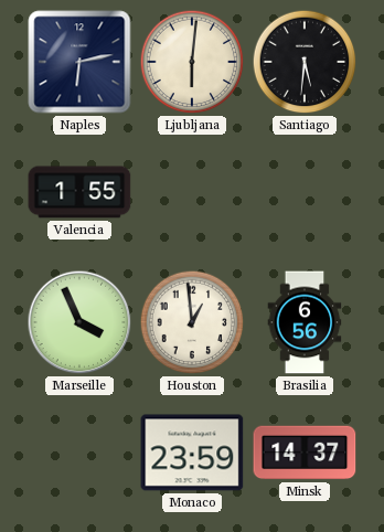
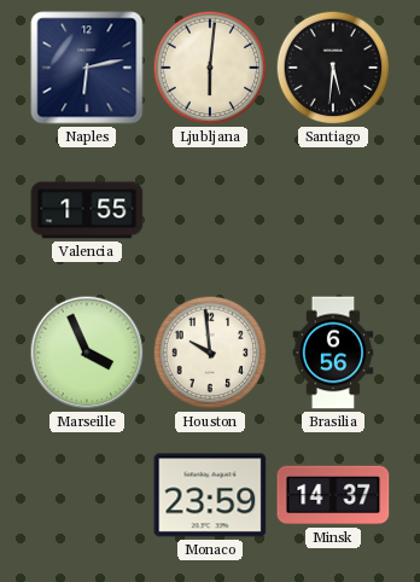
Houston: 12:59 -> 9:59
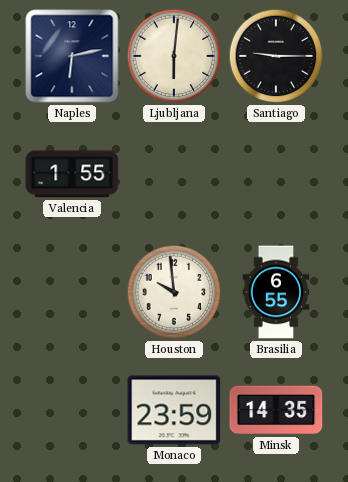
Santiago: 5:31 -> 9:15
Marseille: 3:56 -> none
Brasilia: 6:56 -> 6:55
Minsk: 14:37 -> 14:35
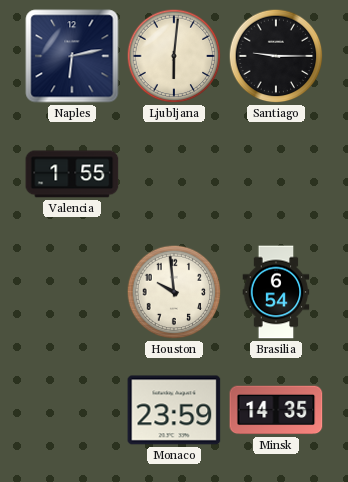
Brasilia: 6:55 -> 6:54
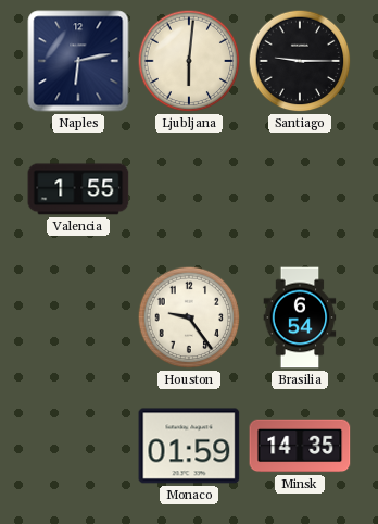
Houston: 9:59 -> 9:24
Monaco: 23:59 -> 01:59
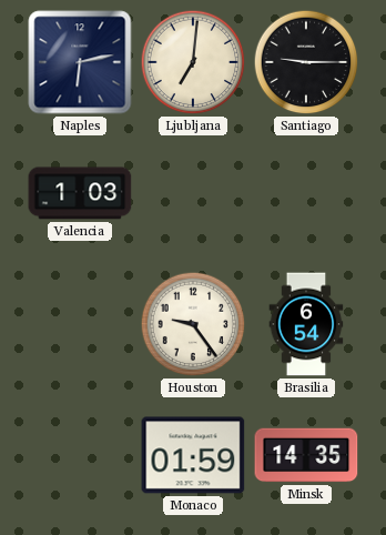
Ljubljana: 6:01 -> 7:01
Valencia: 1:55 -> 1:03
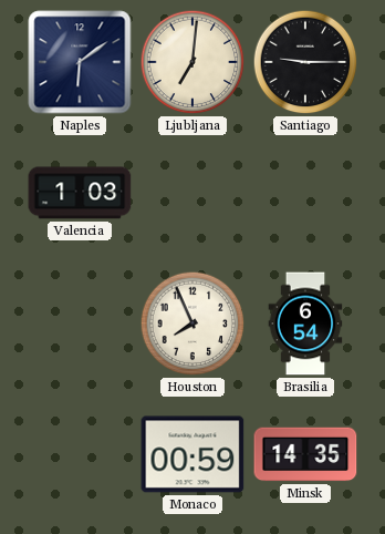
Naples: 6:13 -> 6:09
Houston: 9:24 -> 7:56
Monaco: 01:59 -> 00:59
